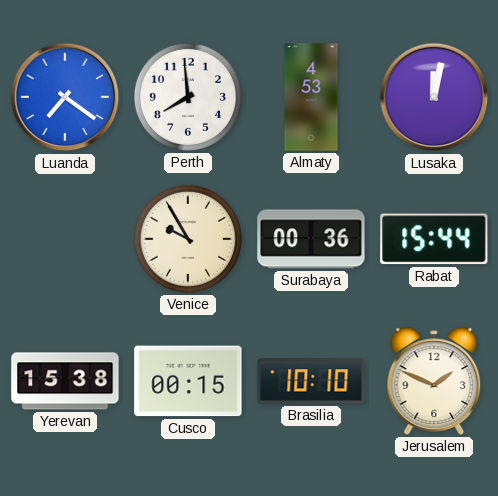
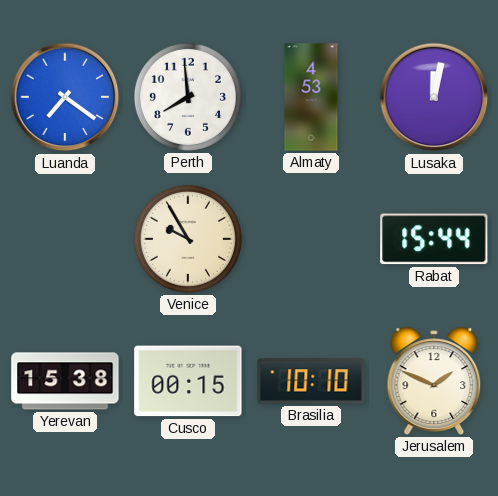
Surabaya: 00:36 -> none
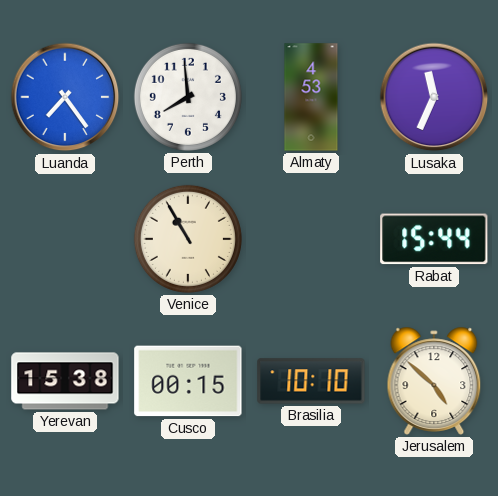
Luanda: 7:21 -> 7:24
Lusaka: 12:02 -> 11:34
Venice: 9:55 -> 10:55
Jerusalem: 1:49 -> 4:52
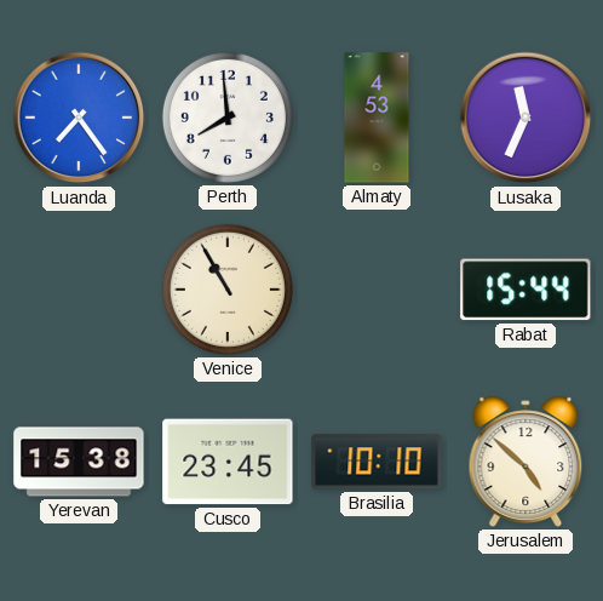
Cusco: 00:15 -> 23:45
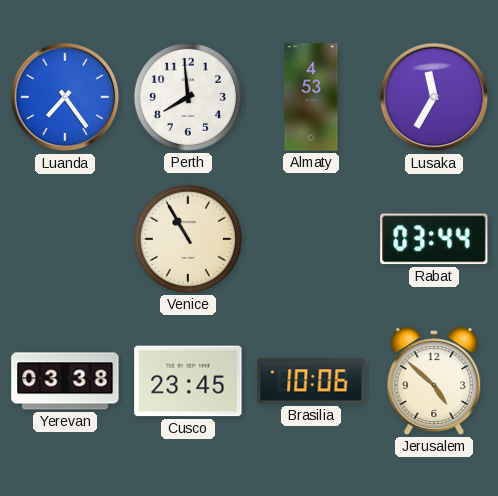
Lusaka: 11:34 -> 11:35
Rabat: 15:44 -> 03:44
Yerevan: 15:38 -> 03:38
Brasilia: 10:10 -> 10:06
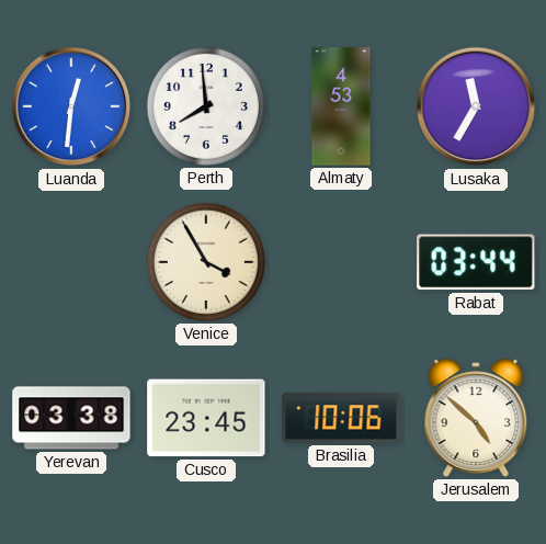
Luanda: 7:24 -> 12:31
Venice: 10:55 -> 3:55
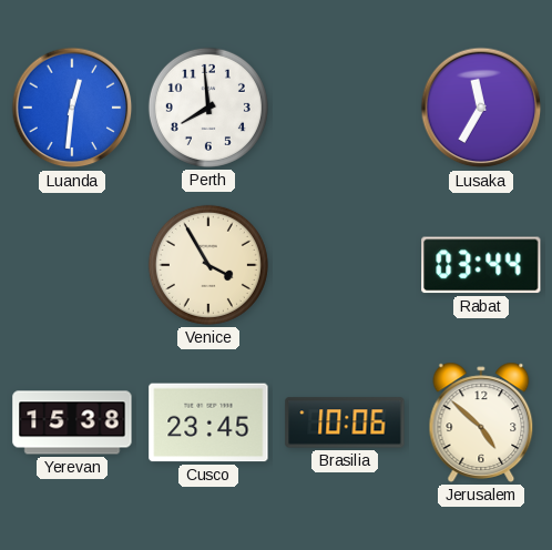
Almaty: 4:53 -> none
Yerevan: 03:38 -> 15:38
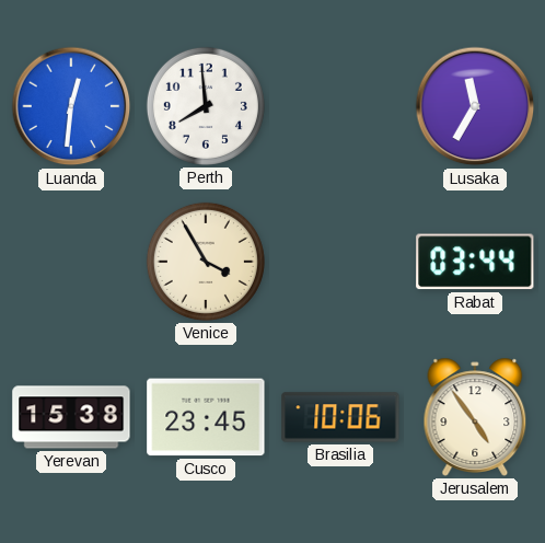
Jerusalem: 4:52 -> 4:54
